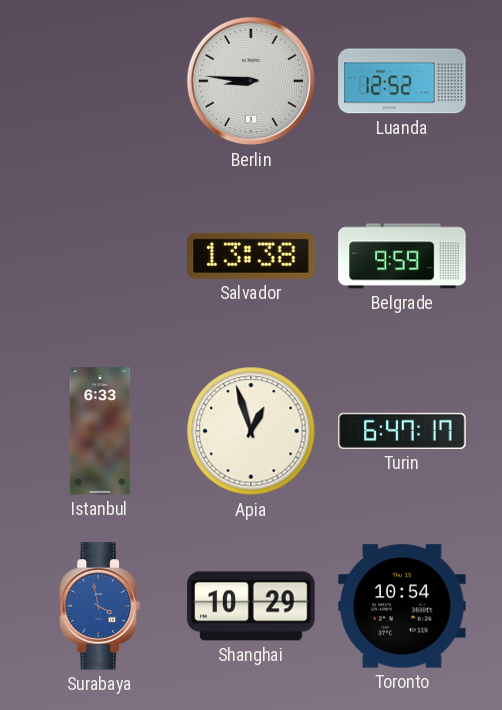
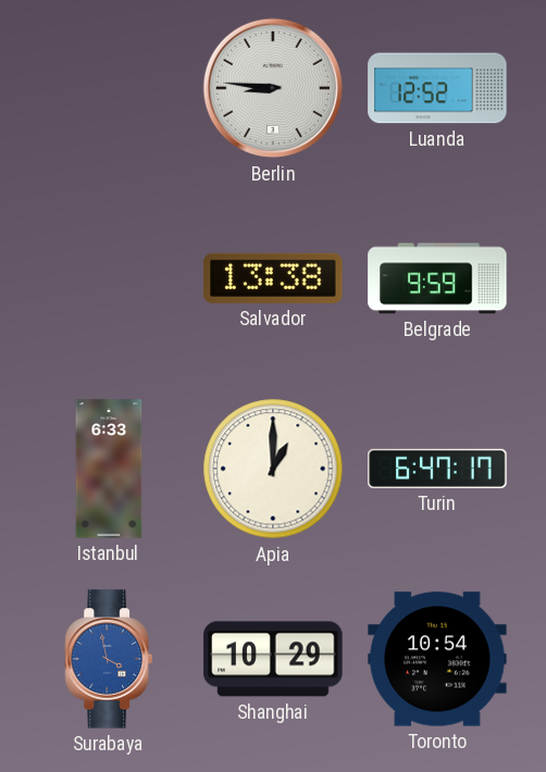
Apia: 12:57 -> 1:00
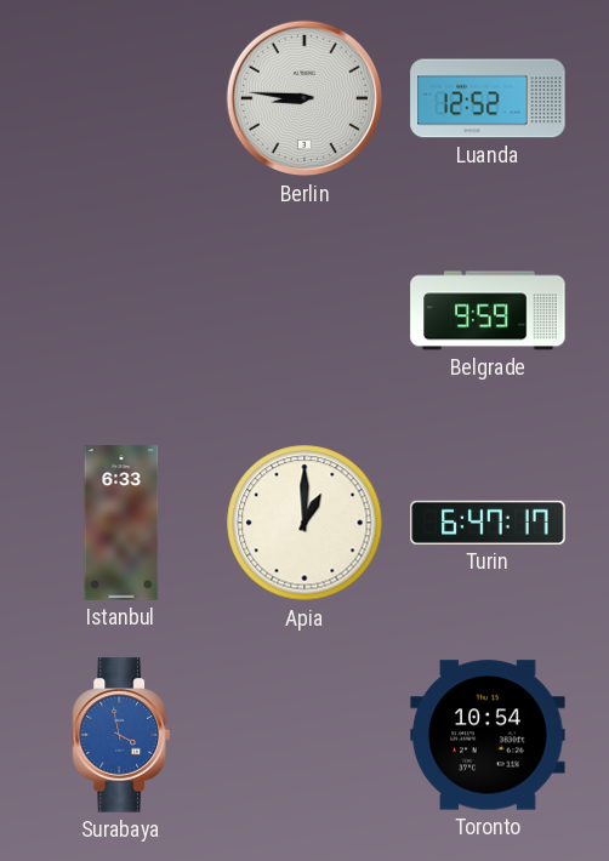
Salvador: 13:38 -> none
Shanghai: 10:29 -> none
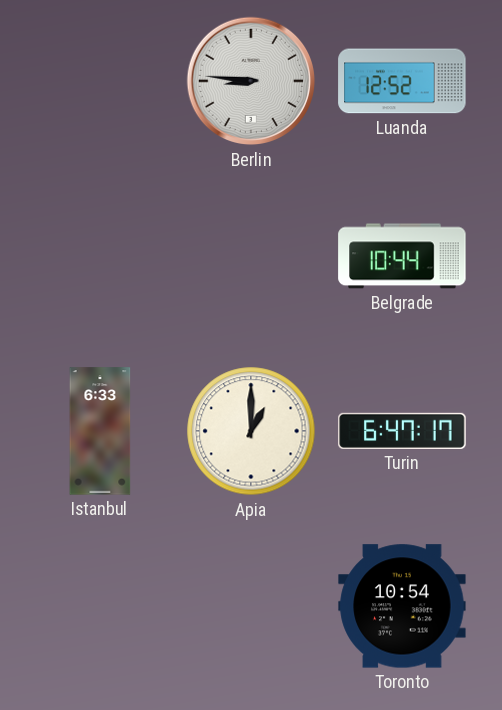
Belgrade: 9:59 -> 10:44
Surabaya: 3:58 -> none
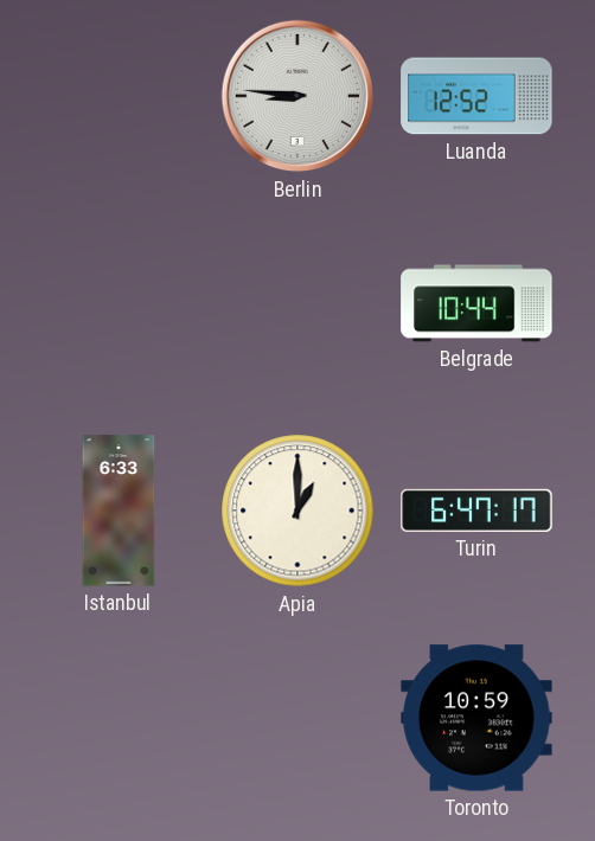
Toronto: 10:54 -> 10:59
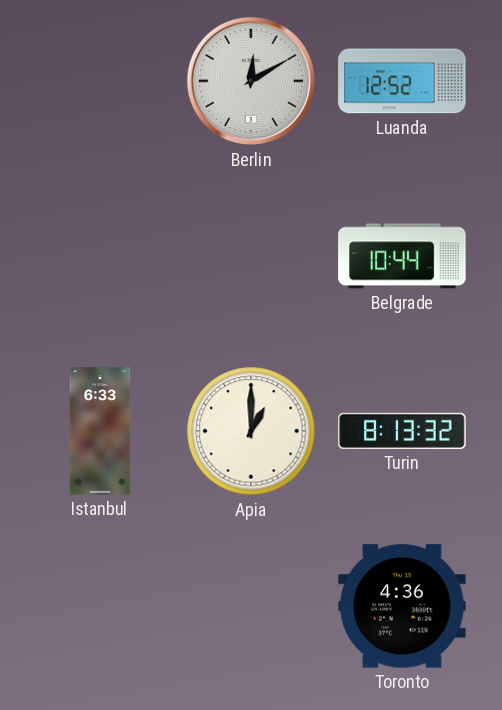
Berlin: 8:46 -> 12:10
Turin: 6:47 -> 8:13
Toronto: 10:59 -> 4:36
